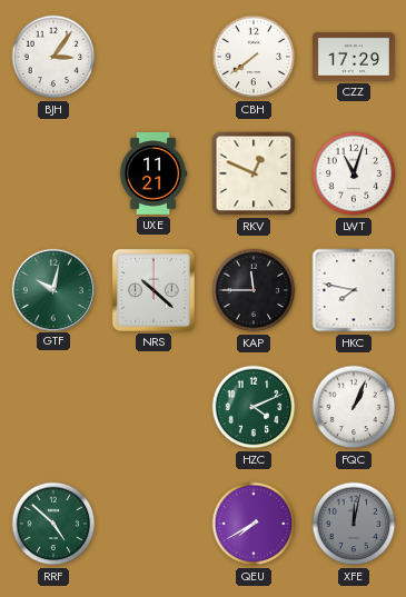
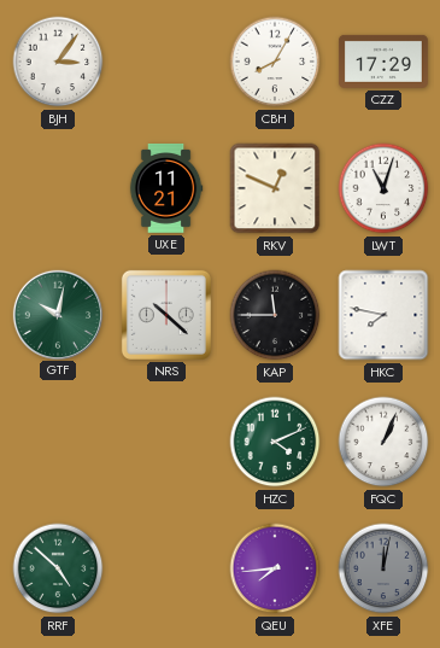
CBH: 7:39 -> 8:05
QEU: 7:40 -> 7:44
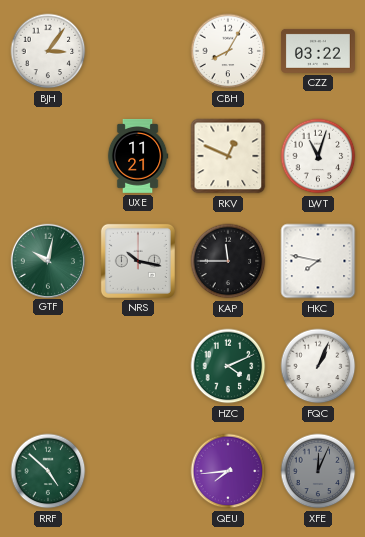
CZZ: 17:29 -> 03:22
NRS: 10:22 -> 10:17
XFE: 12:02 -> 12:04
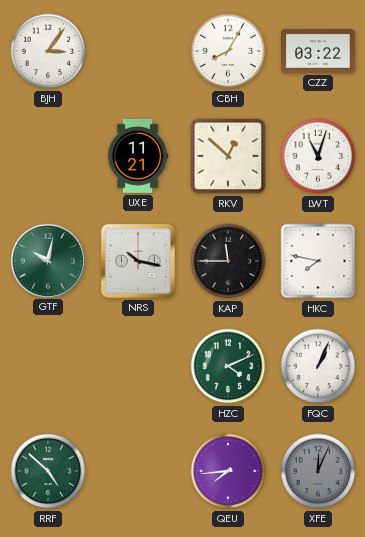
RKV: 12:49 -> 12:52
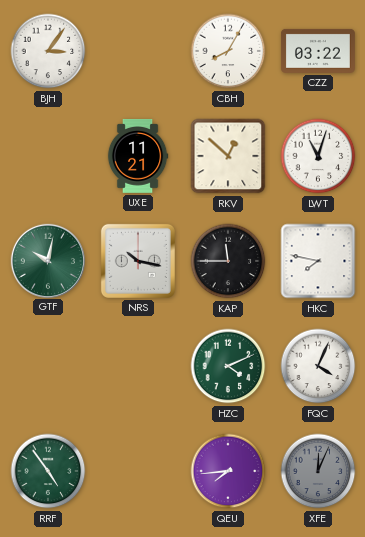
FQC: 1:04 -> 4:04
RRF: 4:52 -> 4:54
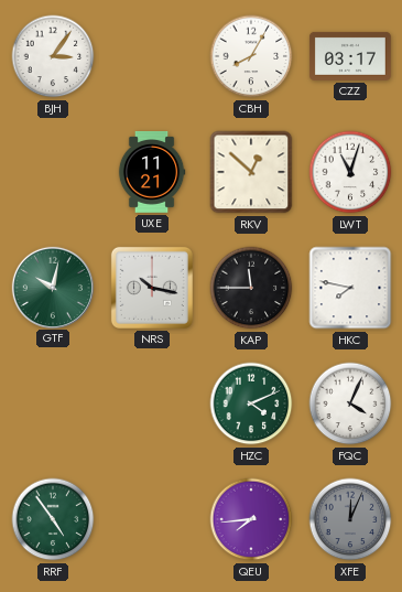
CZZ: 03:22 -> 03:17
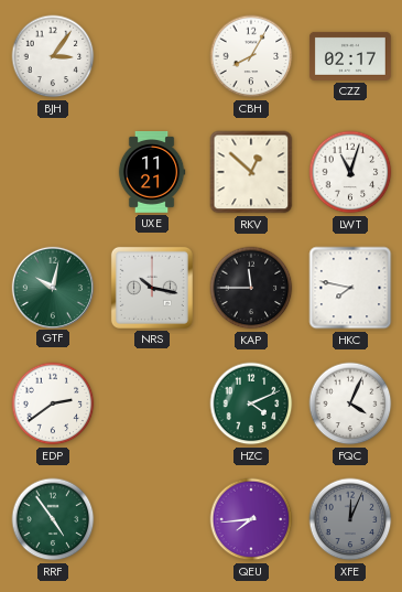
CZZ: 03:17 -> 02:17
EDP: none -> 2:39
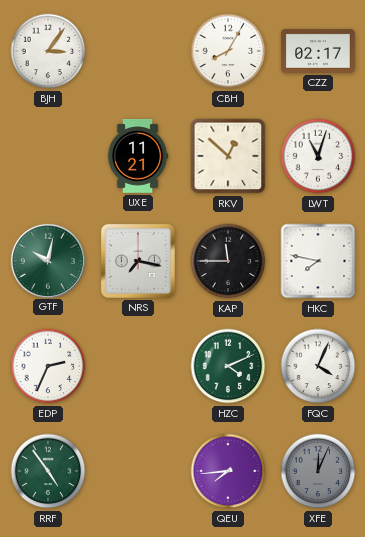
NRS: 10:17 -> 7:17
EDP: 2:39 -> 2:34
